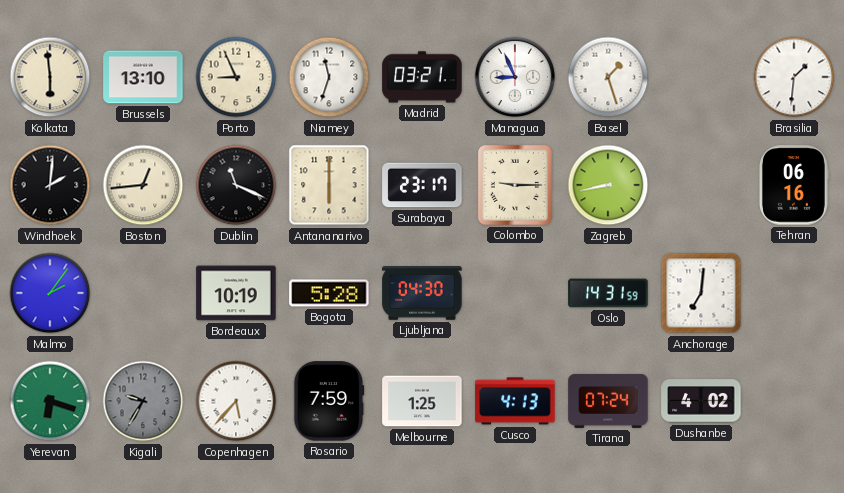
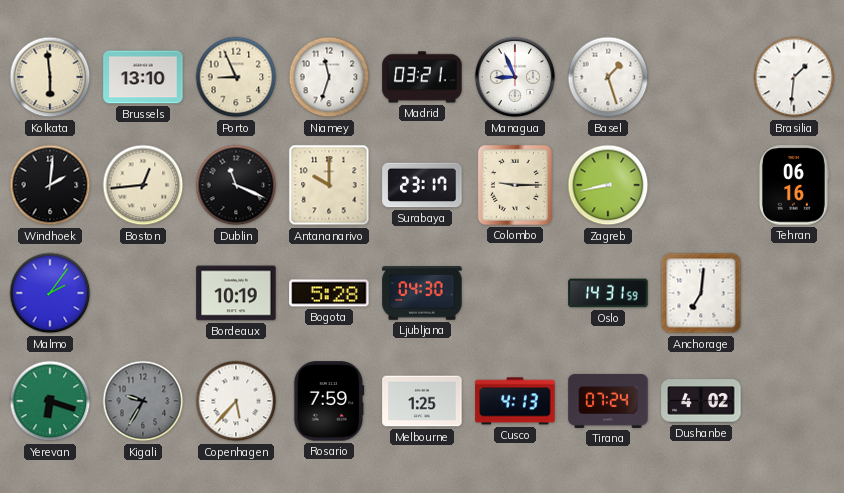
Antananarivo: 6:00 -> 10:00
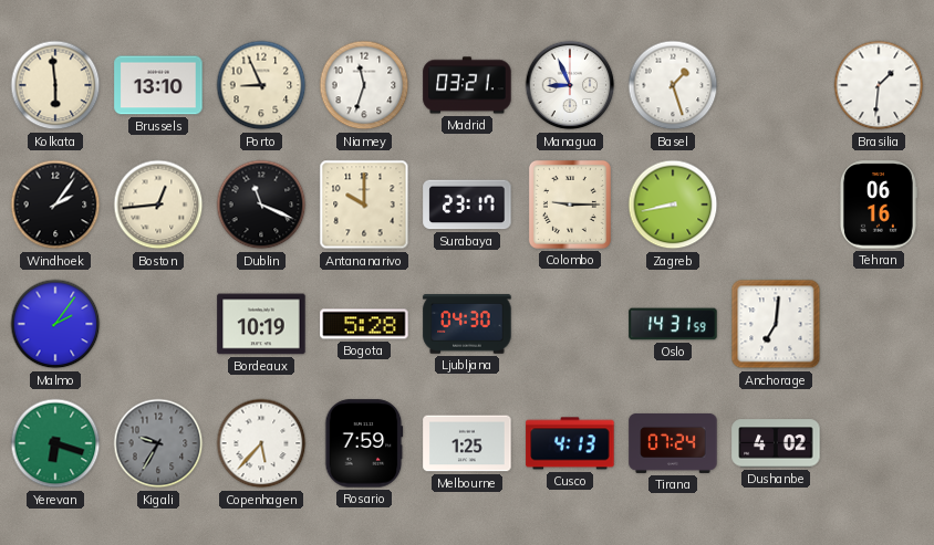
Windhoek: 2:01 -> 2:06
